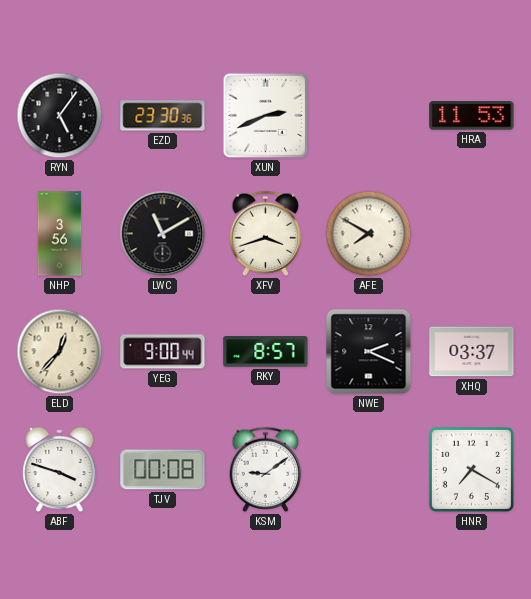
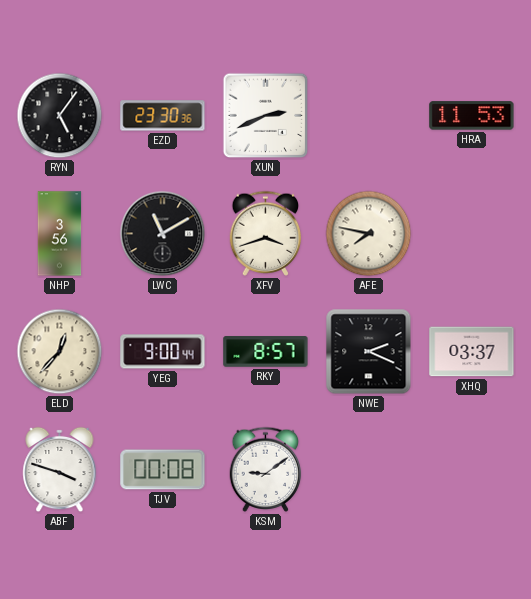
AFE: 7:50 -> 7:47
HNR: 7:20 -> none
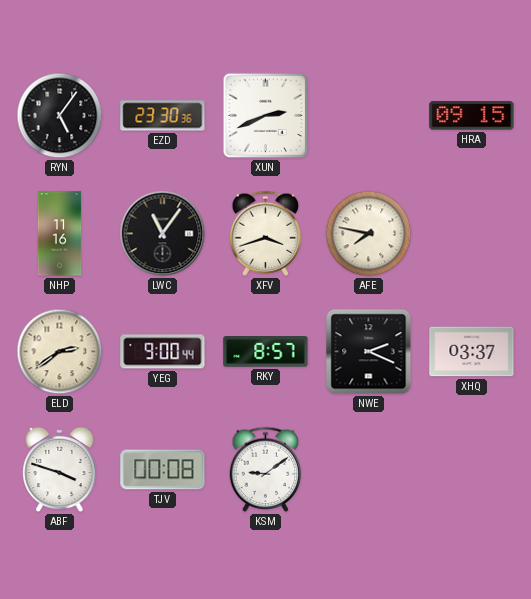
HRA: 11:53 -> 09:15
NHP: 3:56 -> 11:16
LWC: 11:10 -> 11:06
ELD: 12:37 -> 2:39
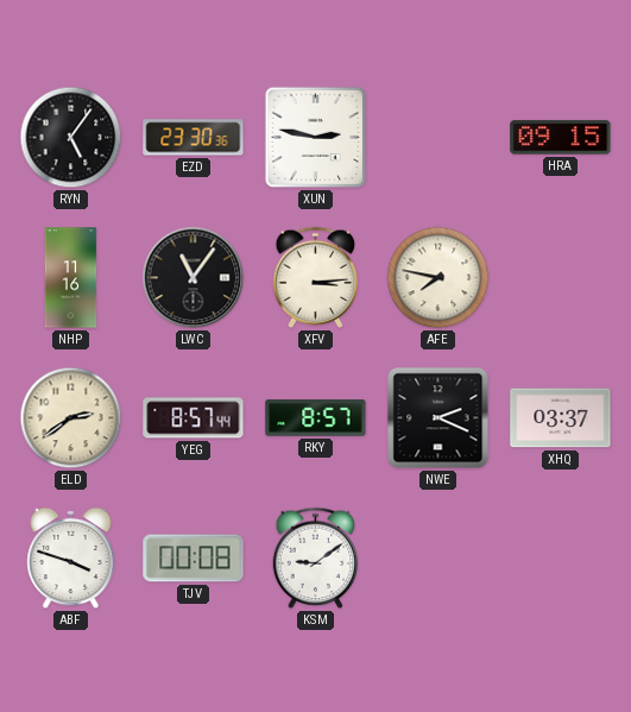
XUN: 2:41 -> 2:47
XFV: 3:42 -> 3:14
YEG: 9:00 -> 8:57
